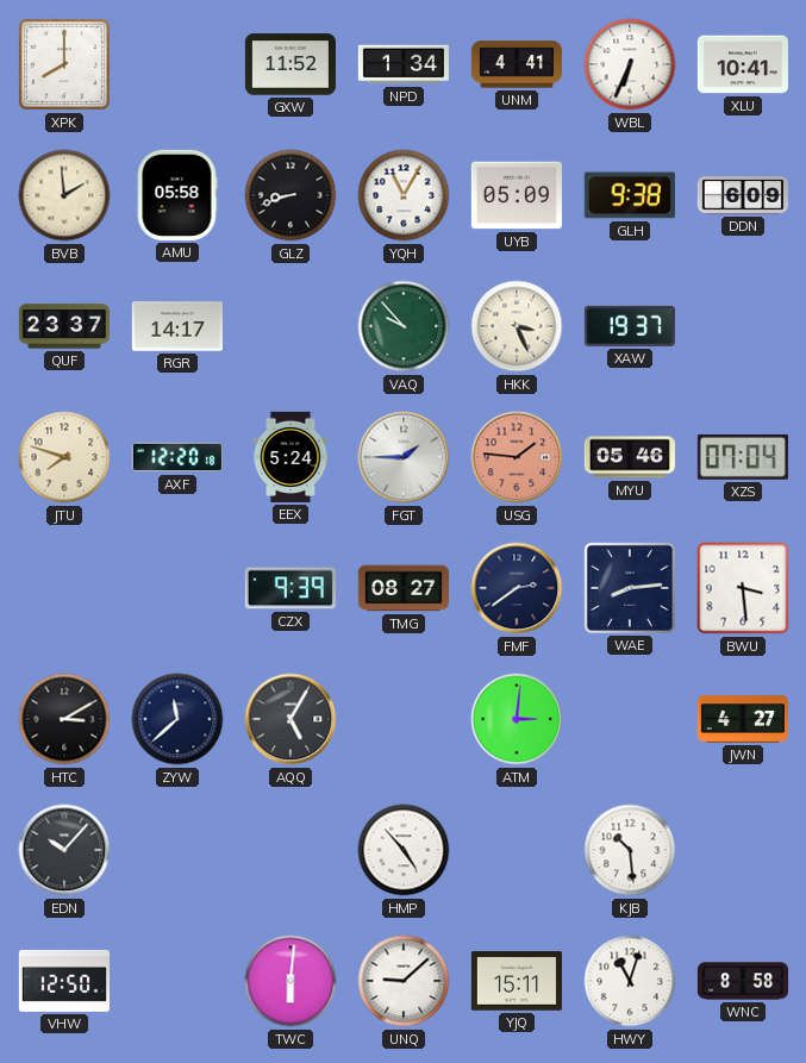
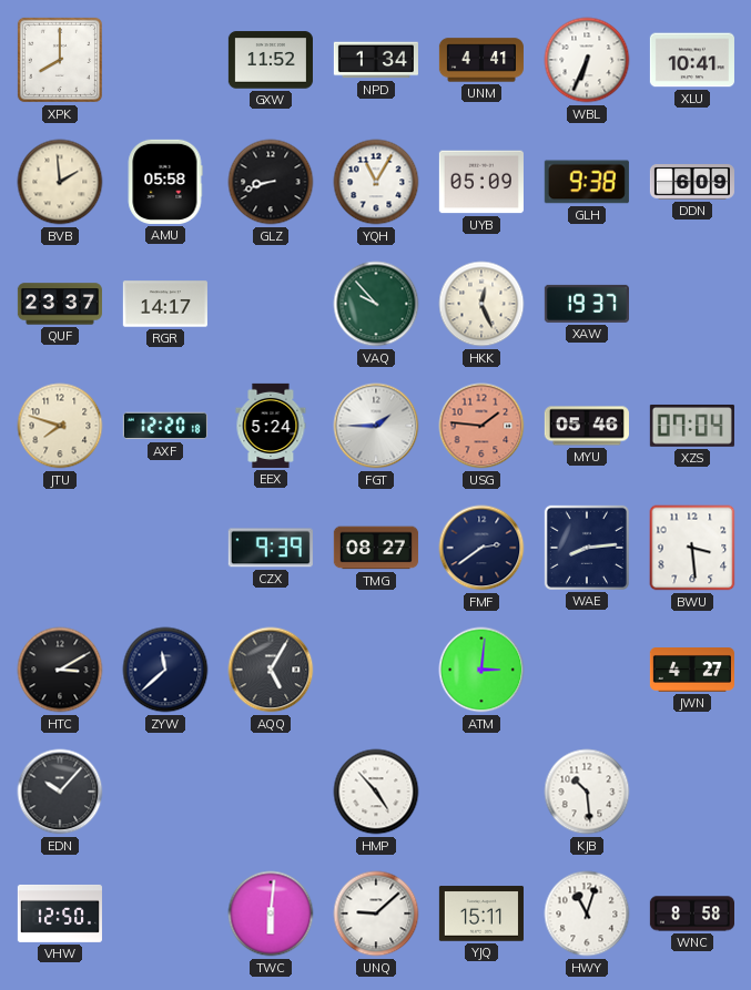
HKK: 3:26 -> 12:26
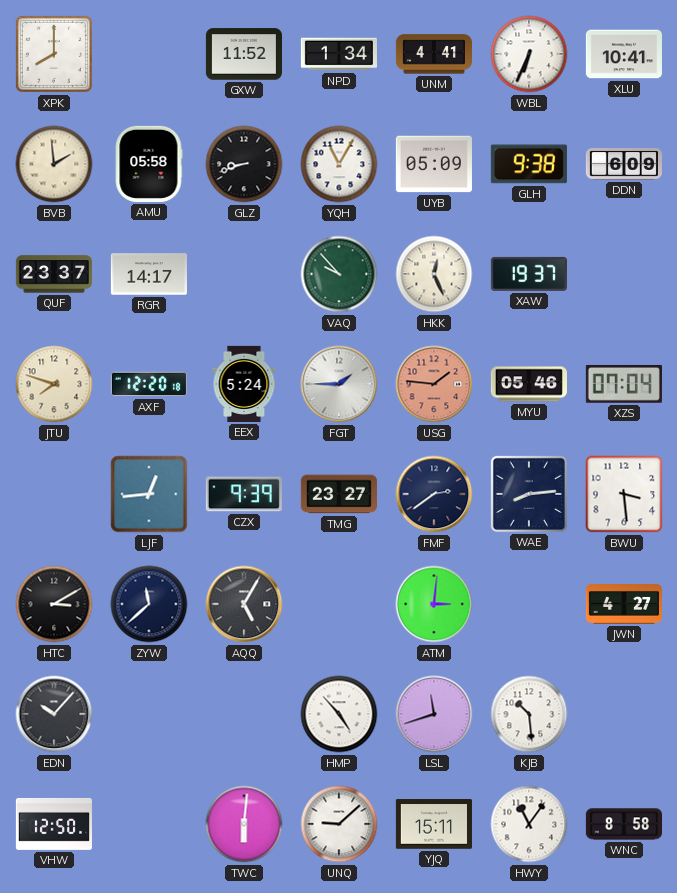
LJF: none -> 12:44
TMG: 08:27 -> 23:27
LSL: none -> 11:42
HWY: 11:03 -> 11:06
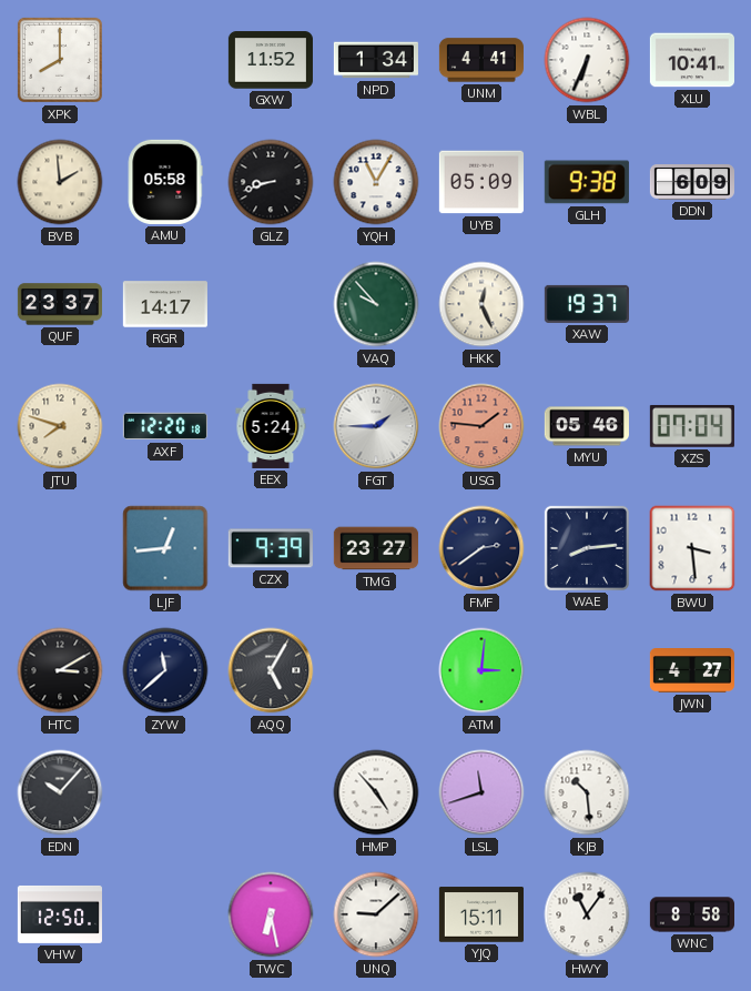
TWC: 6:01 -> 6:28
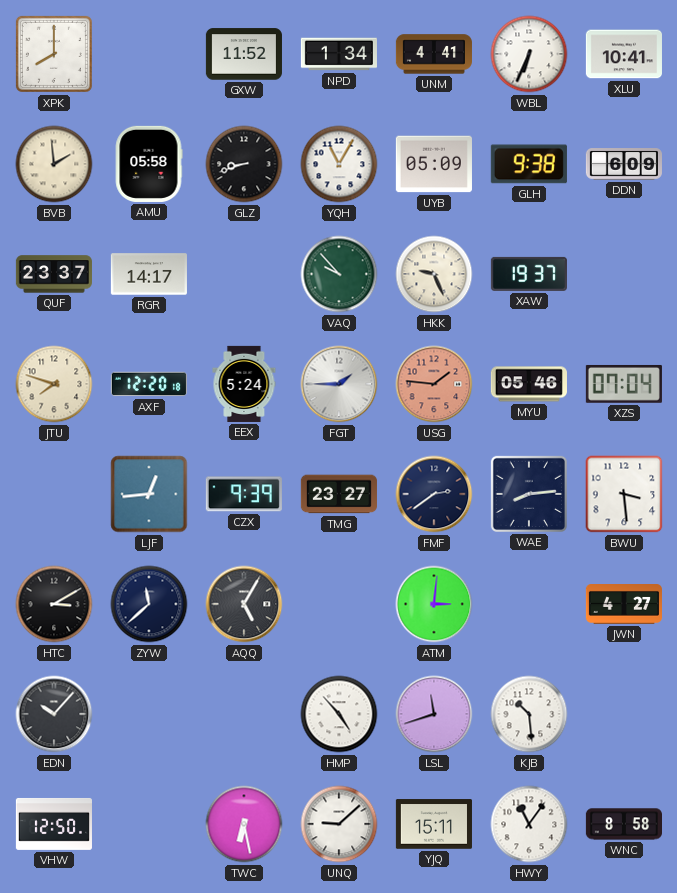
HKK: 12:26 -> 9:26
